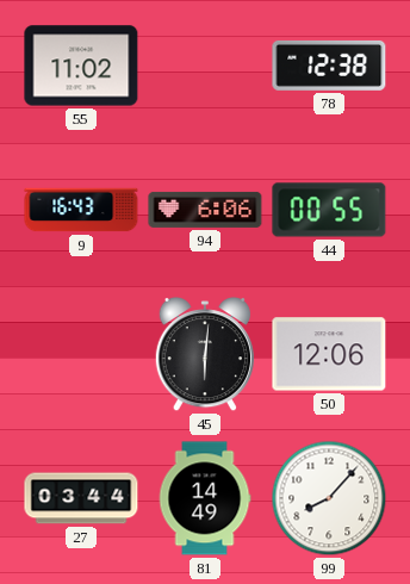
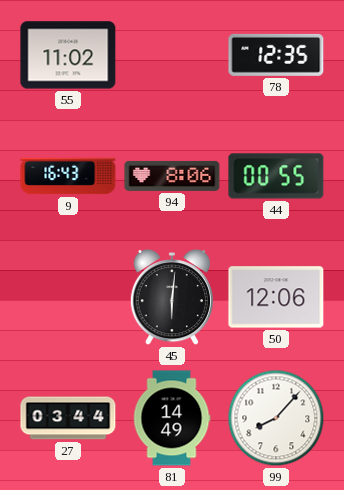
78: 12:38 -> 12:35
94: 6:06 -> 8:06
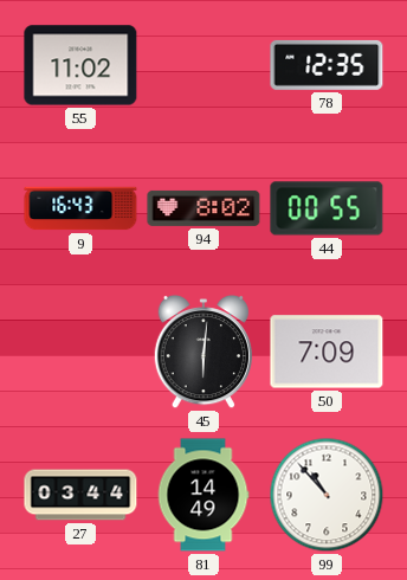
94: 8:06 -> 8:02
50: 12:06 -> 7:09
99: 8:07 -> 10:53
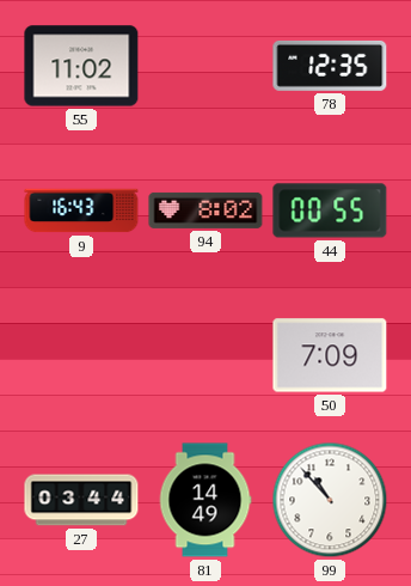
45: 6:01 -> none
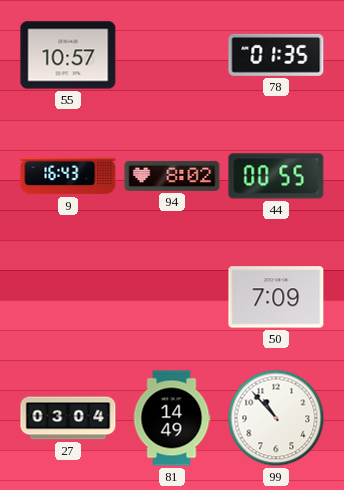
55: 11:02 -> 10:57
78: 12:35 -> 01:35
27: 03:44 -> 03:04
